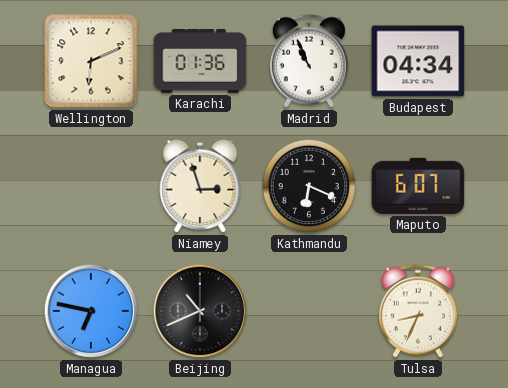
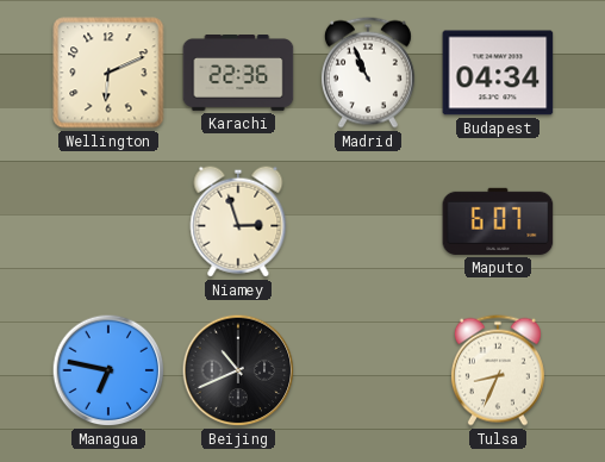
Karachi: 01:36 -> 22:36
Kathmandu: 6:19 -> none
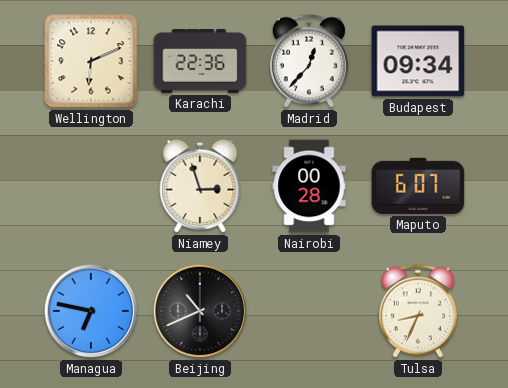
Madrid: 10:56 -> 12:37
Budapest: 04:34 -> 09:34
Nairobi: none -> 00:28
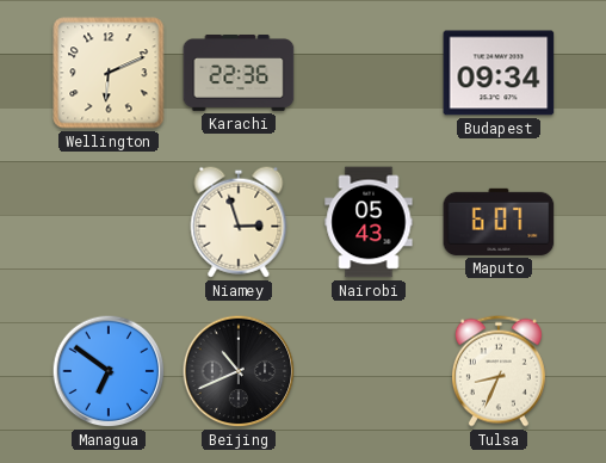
Madrid: 12:37 -> none
Nairobi: 00:28 -> 05:43
Managua: 6:47 -> 6:51
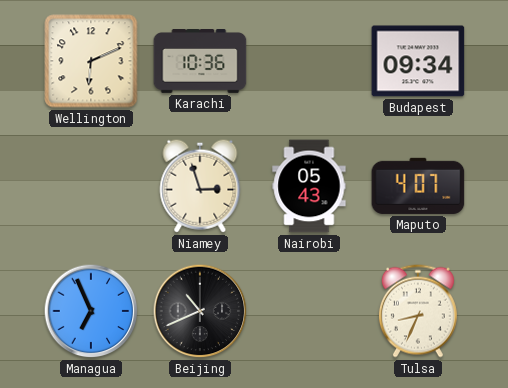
Karachi: 22:36 -> 10:36
Maputo: 6:07 -> 4:07
Managua: 6:51 -> 6:56
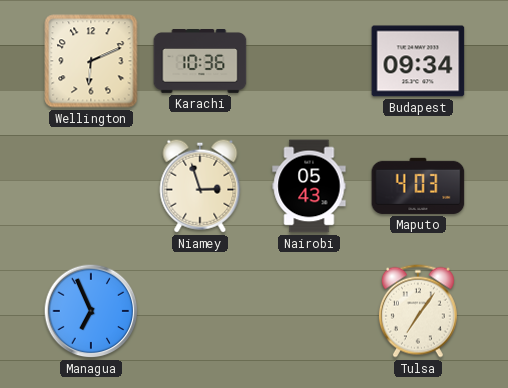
Maputo: 4:07 -> 4:03
Beijing: 10:41 -> none
Tulsa: 8:34 -> 7:06
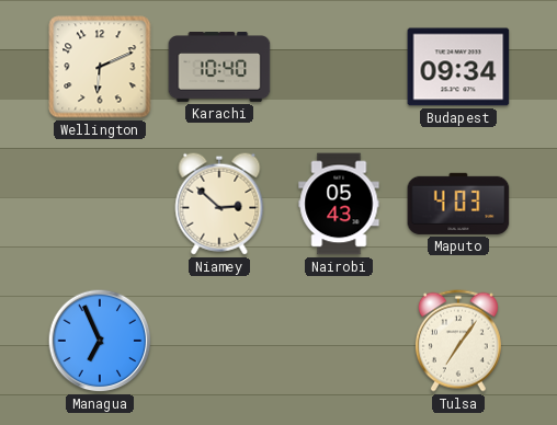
Karachi: 10:36 -> 10:40
Niamey: 2:57 -> 2:52
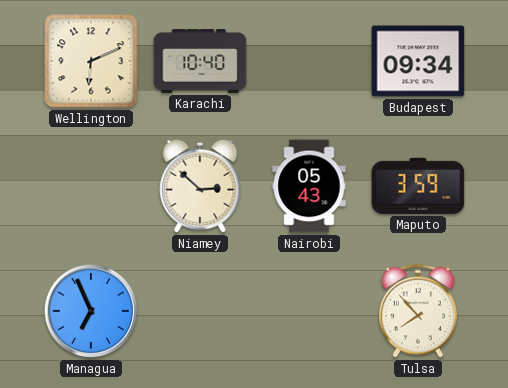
Maputo: 4:03 -> 3:59
Tulsa: 7:06 -> 7:53
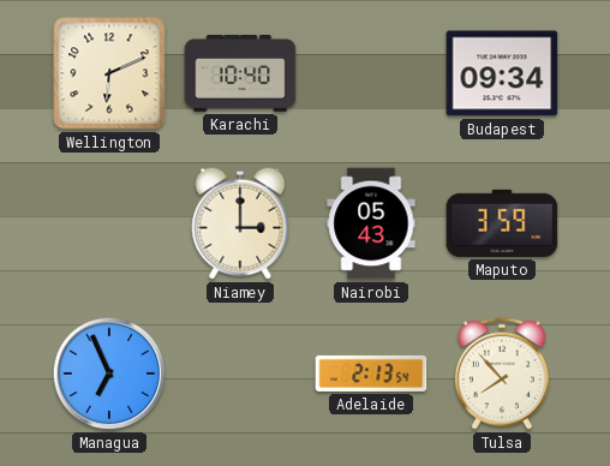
Niamey: 2:52 -> 3:00
Adelaide: none -> 2:13
